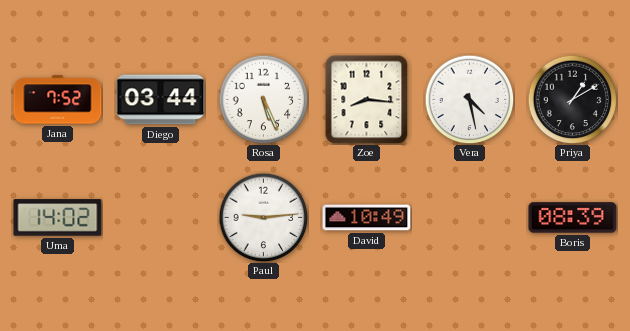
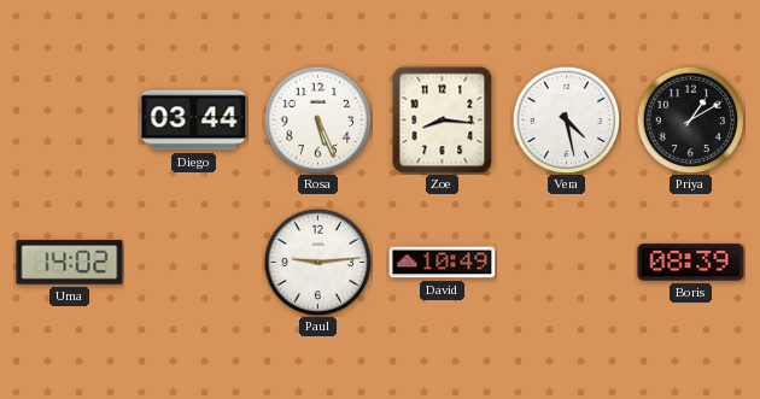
Jana: 7:52 -> none
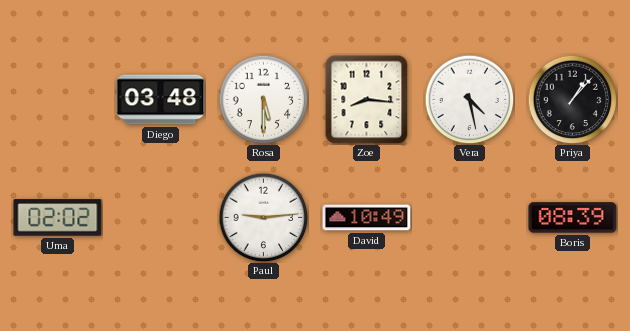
Diego: 03:44 -> 03:48
Rosa: 5:26 -> 5:30
Priya: 1:10 -> 1:07
Uma: 14:02 -> 02:02
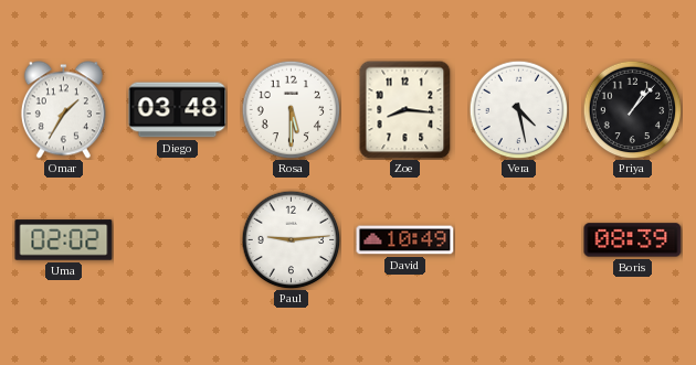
Omar: none -> 1:35
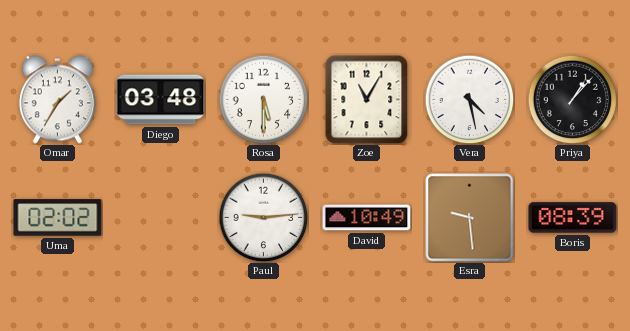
Zoe: 8:16 -> 11:05
Esra: none -> 9:29
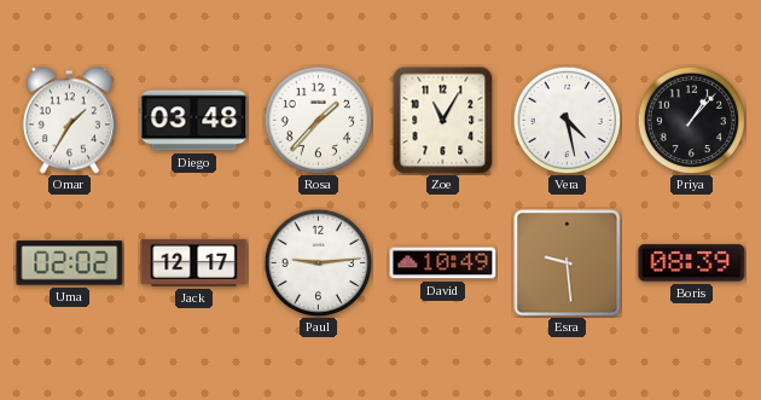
Rosa: 5:30 -> 1:37
Jack: none -> 12:17
